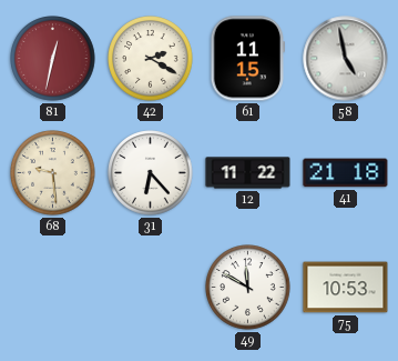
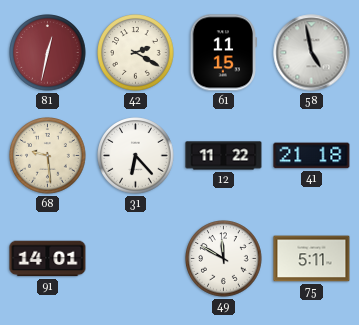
91: none -> 14:01
75: 10:53 -> 5:11
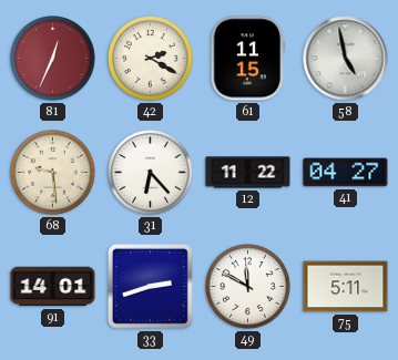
81: 12:32 -> 12:34
41: 21:18 -> 04:27
33: none -> 2:42
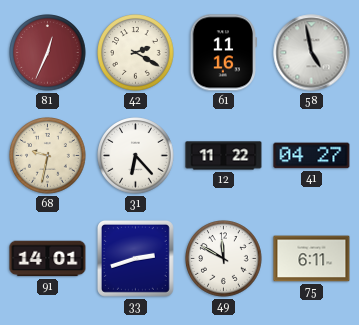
61: 11:15 -> 11:16
68: 9:29 -> 9:32
75: 5:11 -> 6:11
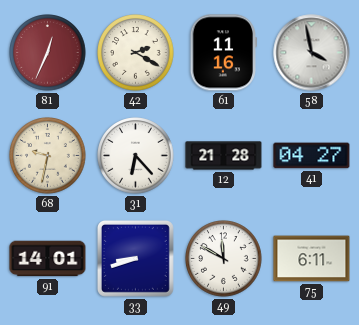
58: 4:58 -> 3:58
12: 11:22 -> 21:28
33: 2:42 -> 8:42
